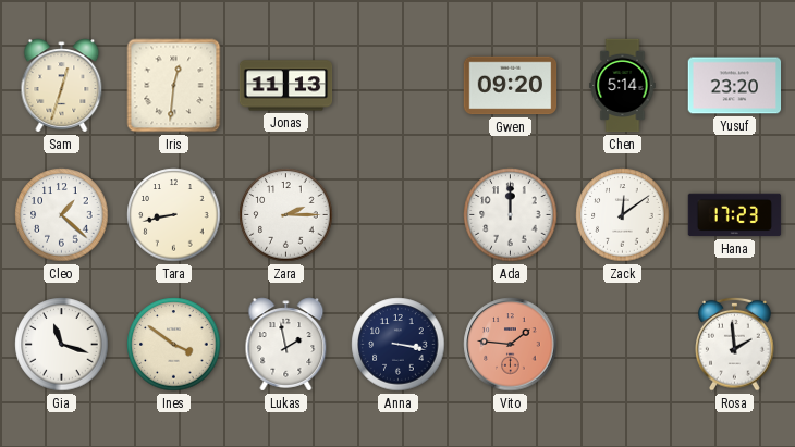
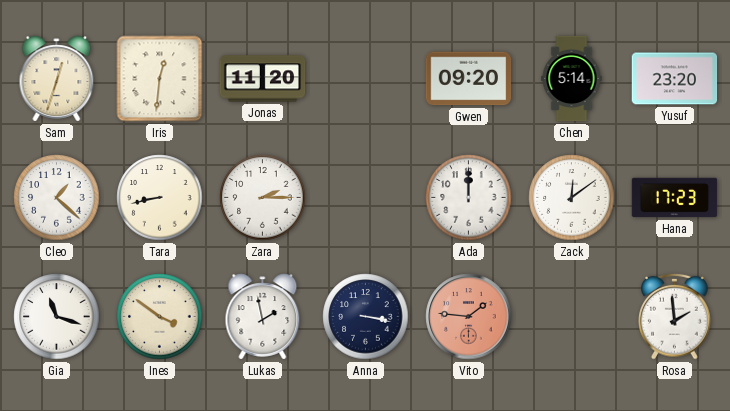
Jonas: 11:13 -> 11:20
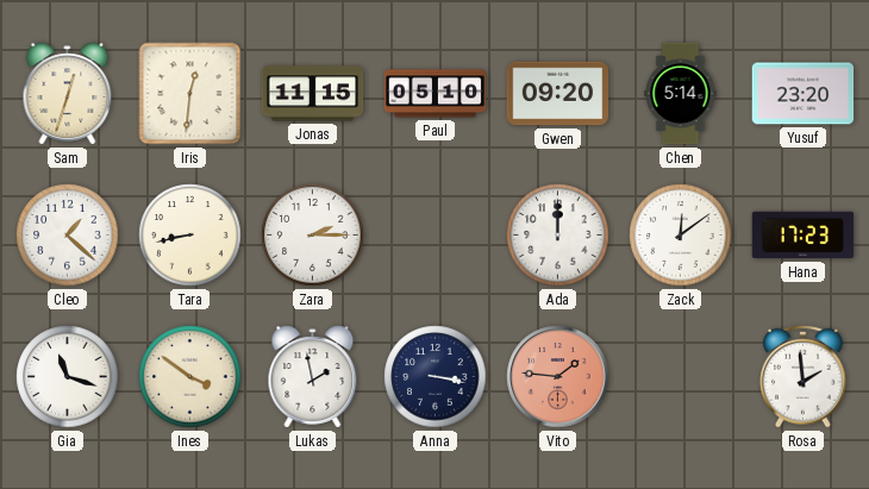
Jonas: 11:20 -> 11:15
Paul: none -> 05:10
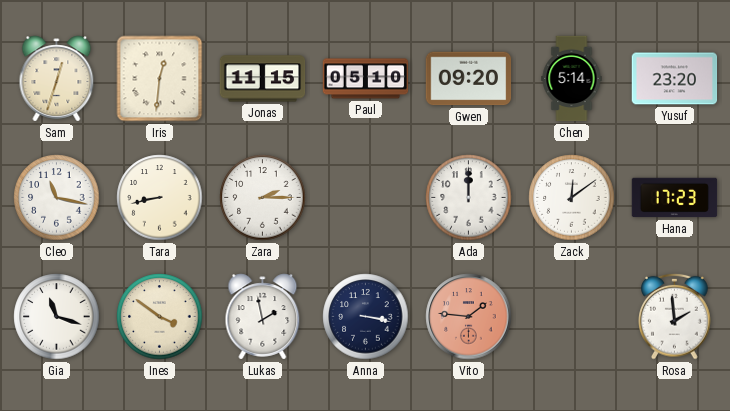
Cleo: 1:22 -> 11:17
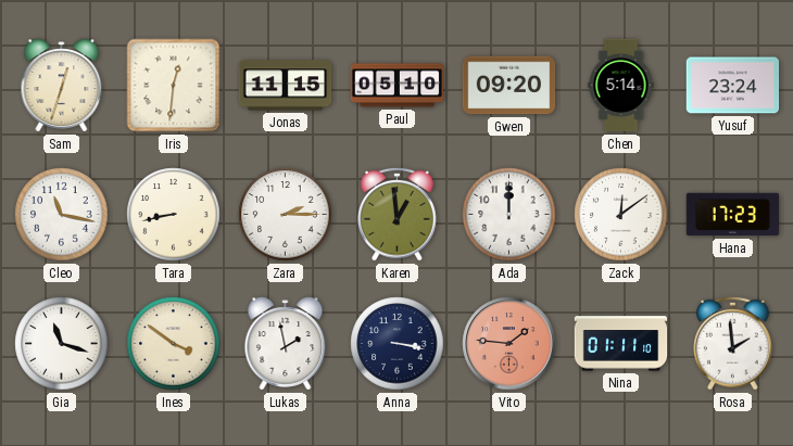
Yusuf: 23:20 -> 23:24
Karen: none -> 12:59
Nina: none -> 01:11
